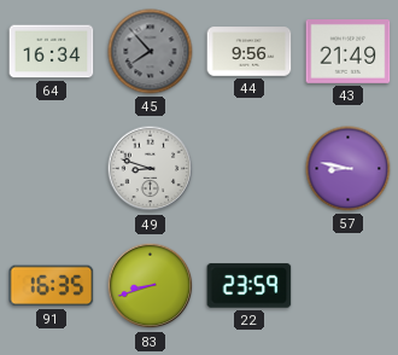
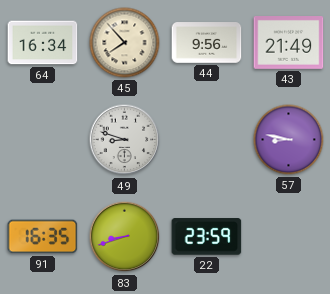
45 dial: grey -> cream
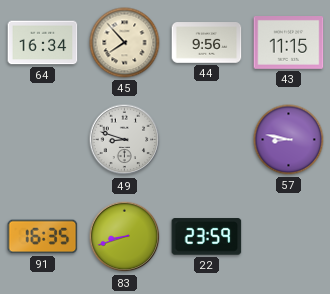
43: 21:49 -> 11:15
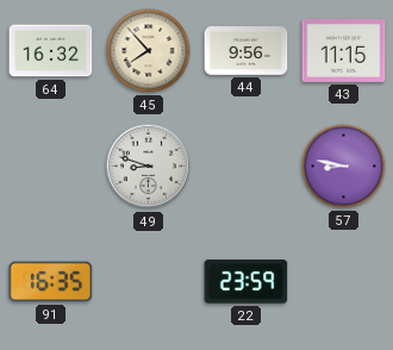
64: 16:34 -> 16:32
83: 8:42 -> none
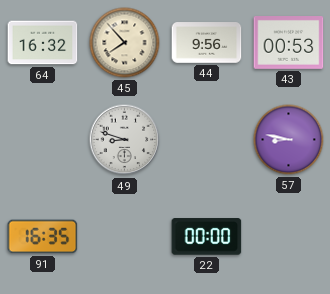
43: 11:15 -> 00:53
22: 23:59 -> 00:00
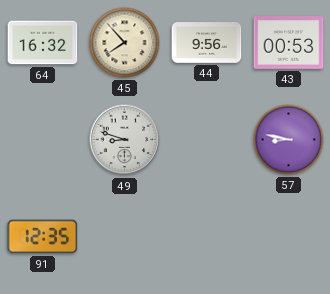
91: 16:35 -> 12:35
22: 00:00 -> none
